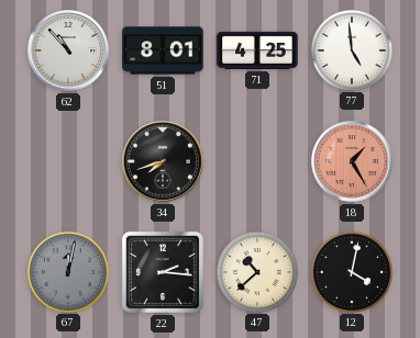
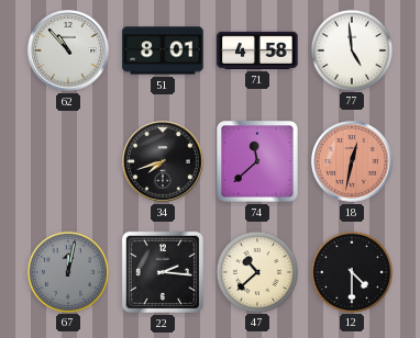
71: 4:25 -> 4:58
74: none -> 11:38
18: 1:25 -> 12:32
12: 4:02 -> 4:30
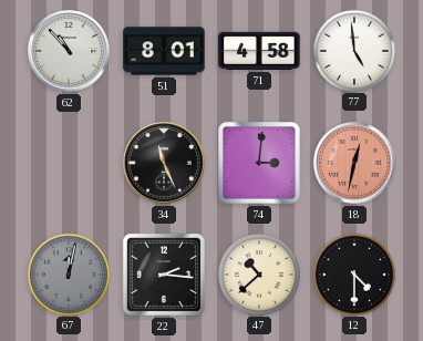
34: 7:42 -> 11:26
74: 11:38 -> 3:01
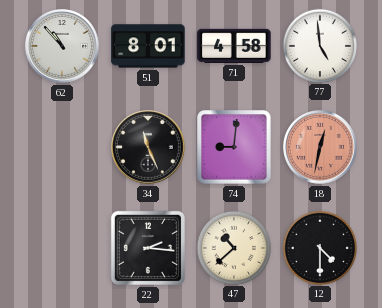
74: 3:01 -> 9:01
67: 12:02 -> none
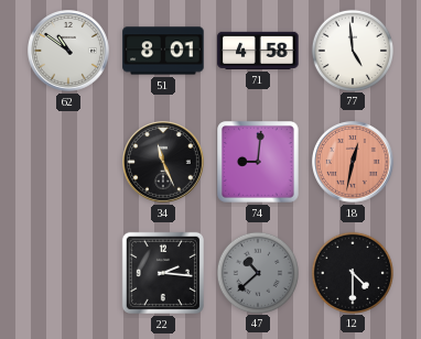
62: 10:53 -> 10:51
47 dial: cream -> grey
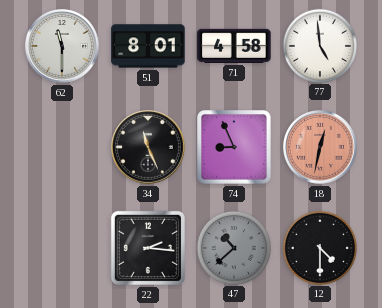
62: 10:51 -> 11:30
74: 9:01 -> 8:56
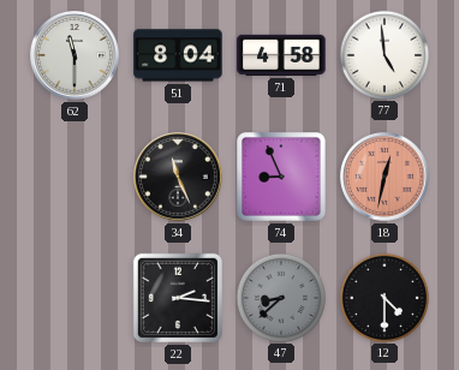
51: 8:01 -> 8:04
47: 10:38 -> 8:38
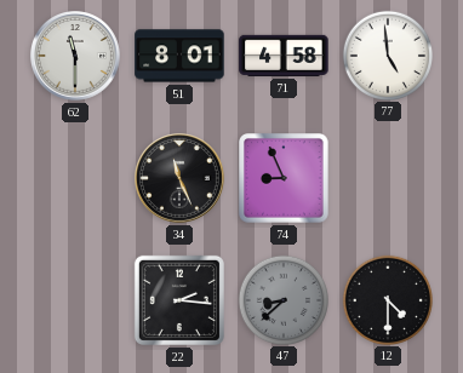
51: 8:04 -> 8:01
18: 12:32 -> none
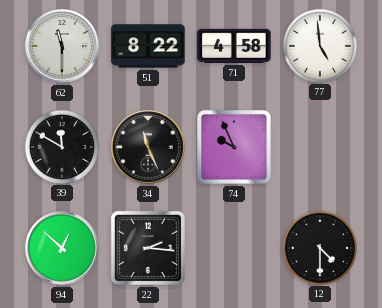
51: 8:01 -> 8:22
39: none -> 11:50
74: 8:56 -> 9:56
94: none -> 12:52
47: 8:38 -> none
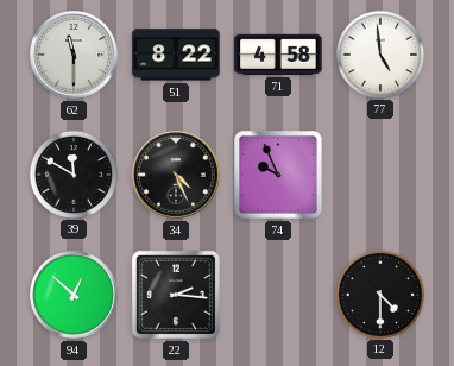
34: 11:26 -> 4:26
